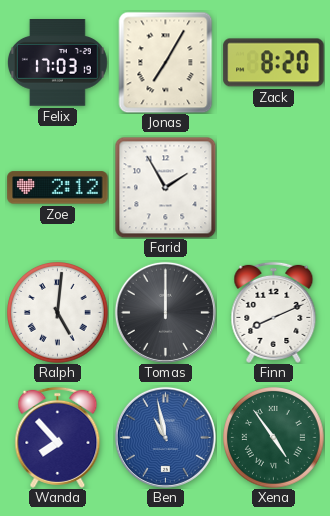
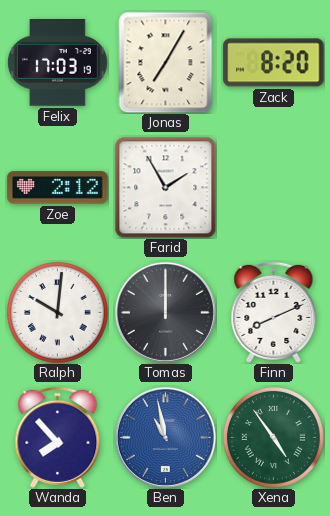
Ralph: 5:01 -> 10:01
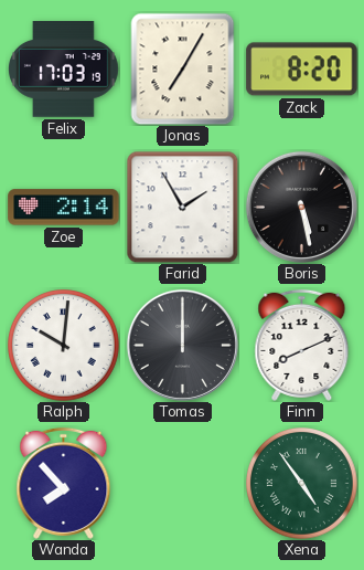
Zoe: 2:12 -> 2:14
Boris: none -> 5:28
Ben: 10:58 -> none
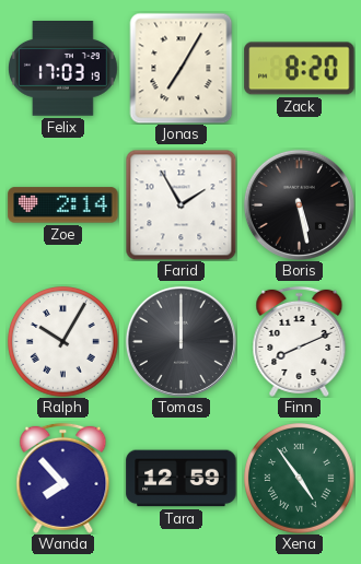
Ralph: 10:01 -> 10:05
Tara: none -> 12:59
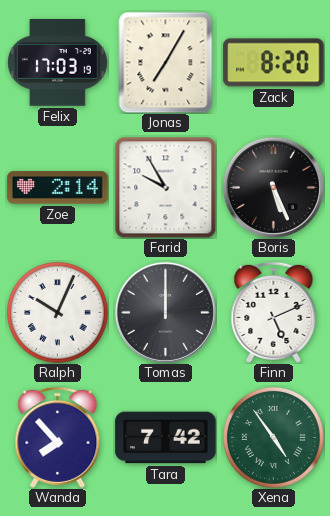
Farid: 1:55 -> 9:55
Boris: 5:28 -> 5:26
Ralph: 10:05 -> 10:04
Finn: 8:11 -> 5:11
Tara: 12:59 -> 7:42
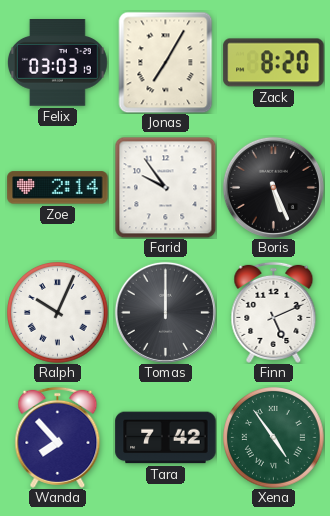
Felix: 17:03 -> 03:03
Farid: 9:55 -> 9:54
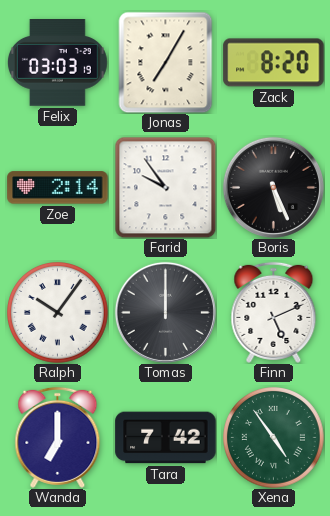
Ralph: 10:04 -> 10:06
Wanda: 7:53 -> 7:00
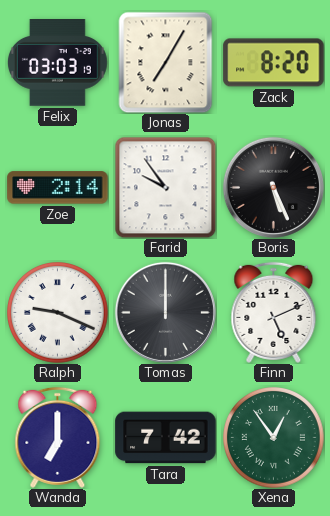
Ralph: 10:06 -> 9:19
Xena: 4:54 -> 12:54
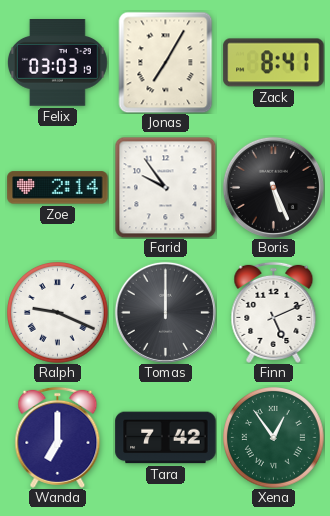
Zack: 8:20 -> 8:41
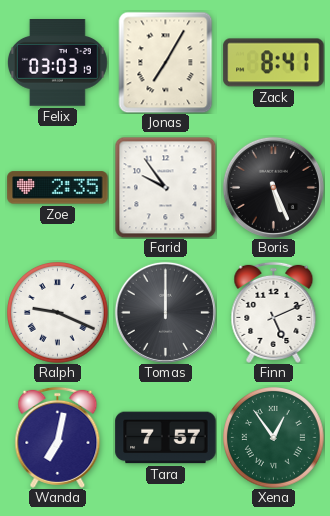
Zoe: 2:14 -> 2:35
Wanda: 7:00 -> 7:02
Tara: 7:42 -> 7:57
